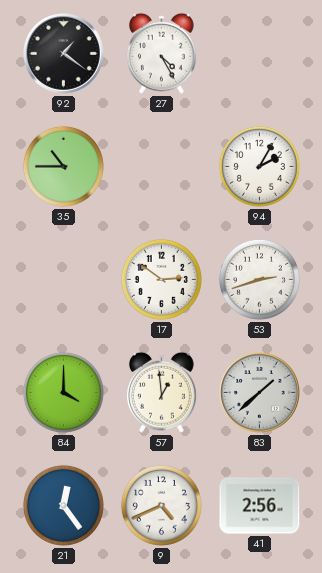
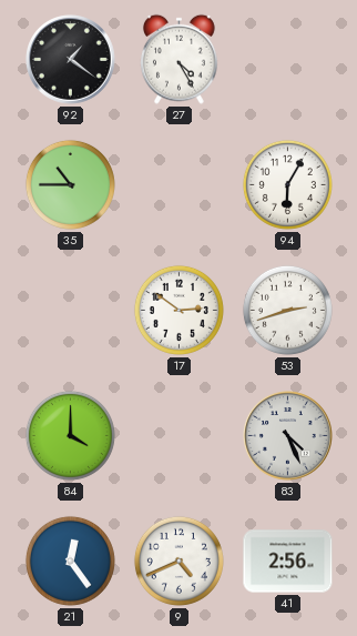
94: 2:05 -> 6:05
57: 12:59 -> none
83: 1:38 -> 4:26
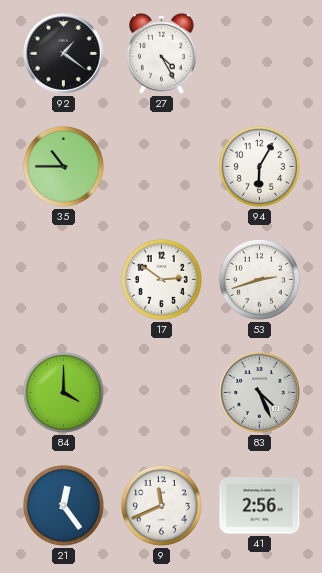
9: 4:41 -> 11:41
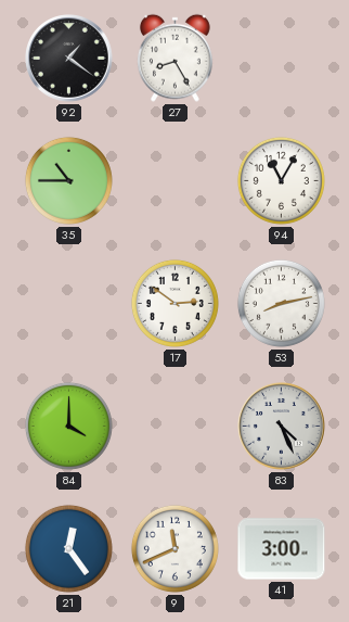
27: 4:25 -> 8:25
94: 6:05 -> 11:05
53: 2:42 -> 8:13
41: 2:56 -> 3:00
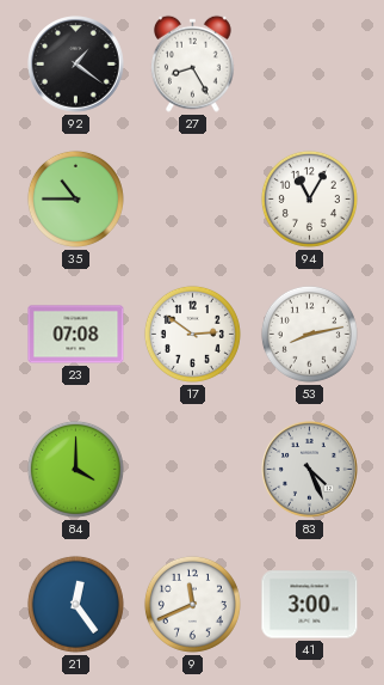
23: none -> 07:08
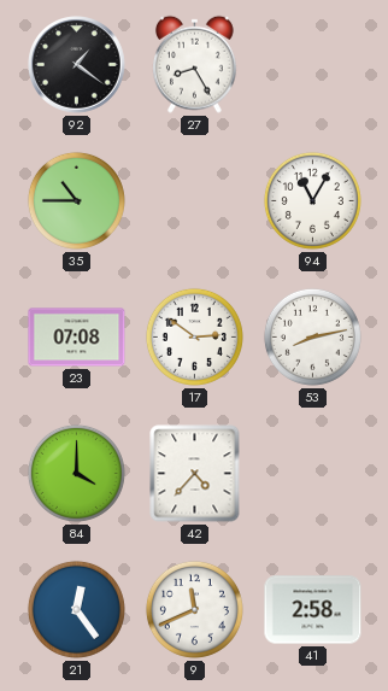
42: none -> 4:37
83: 4:26 -> none
41: 3:00 -> 2:58
